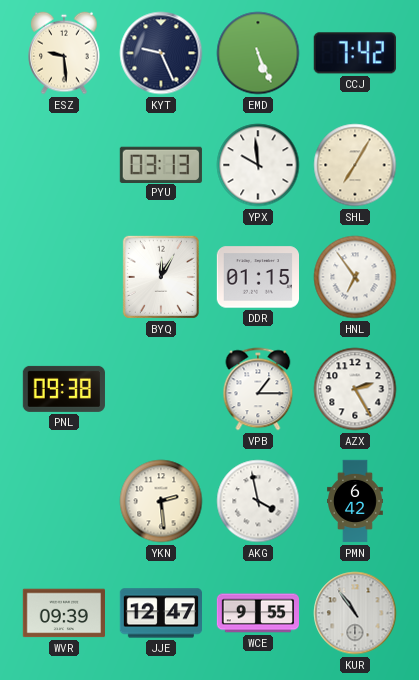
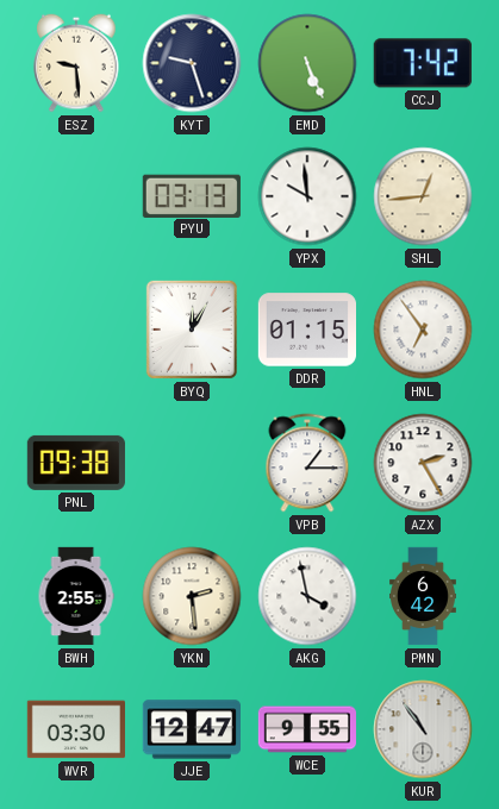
KYT: 9:26 -> 9:27
SHL: 7:05 -> 12:44
BWH: none -> 2:55
WVR: 09:39 -> 03:30
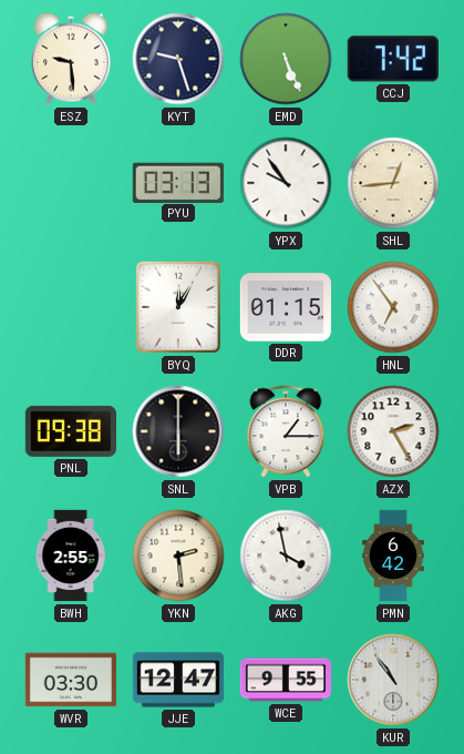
YPX: 9:59 -> 9:54
SNL: none -> 6:00
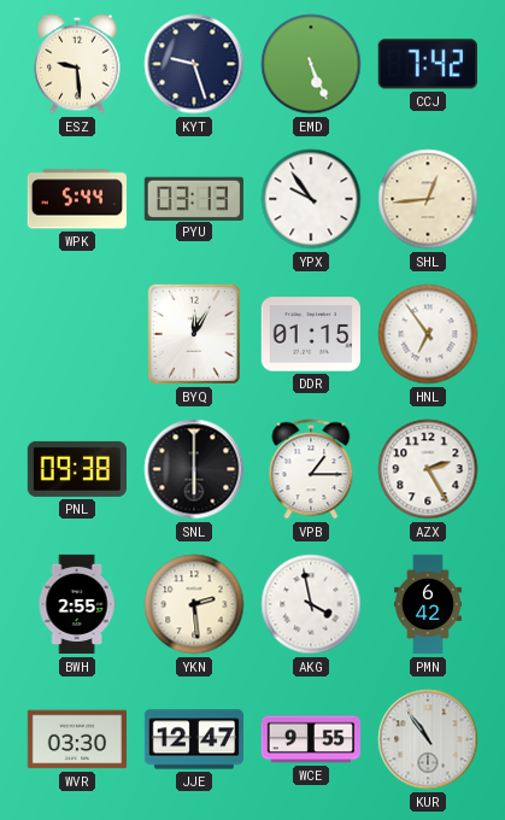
WPK: none -> 5:44
